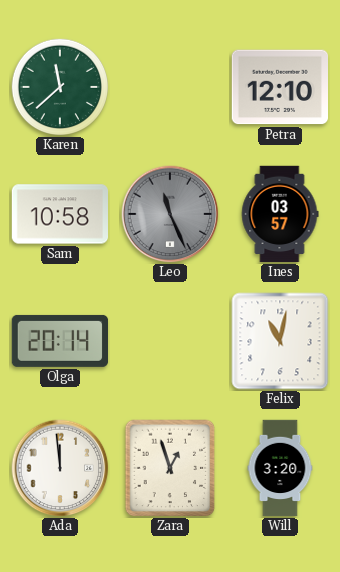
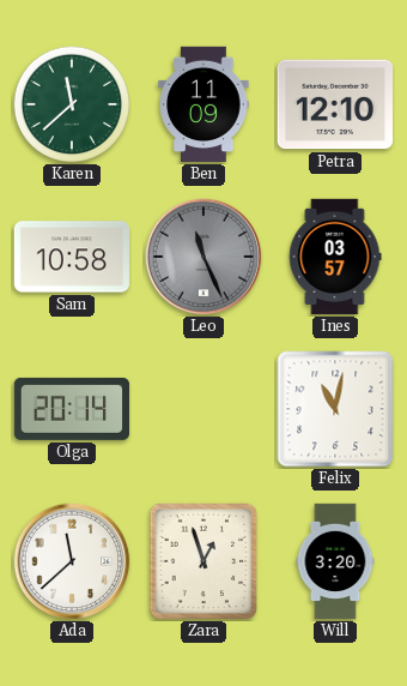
Ben: none -> 11:09
Ada: 11:59 -> 11:38
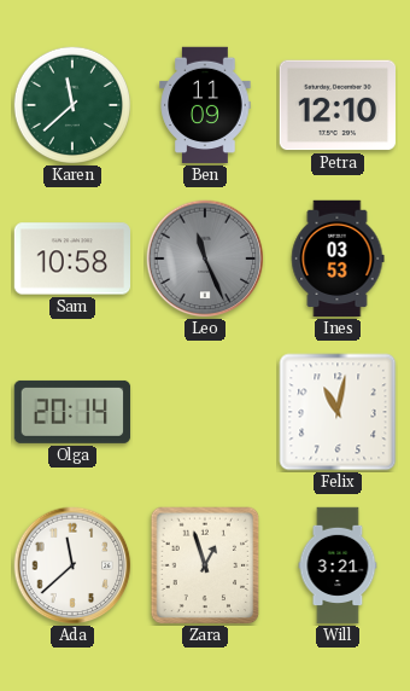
Ines: 03:57 -> 03:53
Will: 3:20 -> 3:21
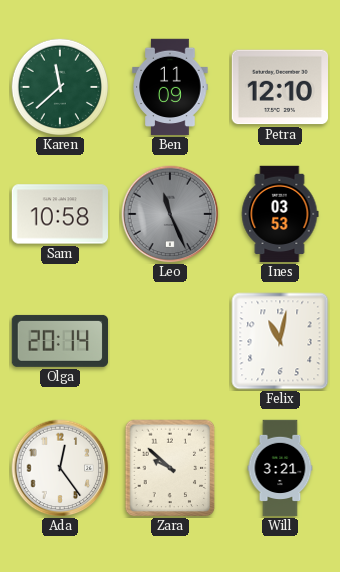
Ada: 11:38 -> 12:24
Zara: 12:57 -> 9:52
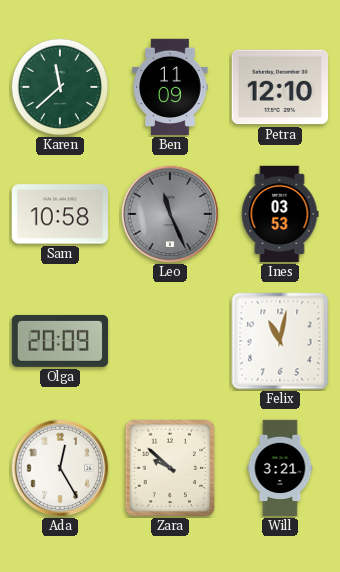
Olga: 20:14 -> 20:09
Ada: 12:24 -> 12:25
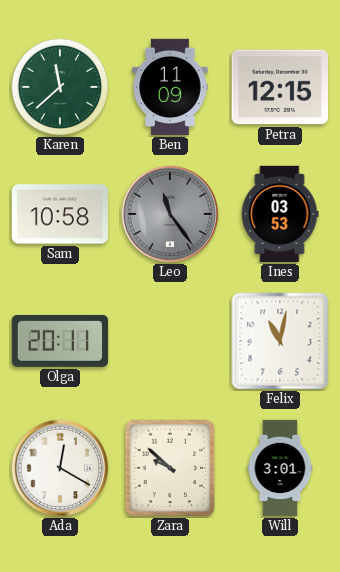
Petra: 12:10 -> 12:15
Leo: 11:26 -> 11:24
Olga: 20:09 -> 20:11
Ada: 12:25 -> 12:20
Will: 3:21 -> 3:01
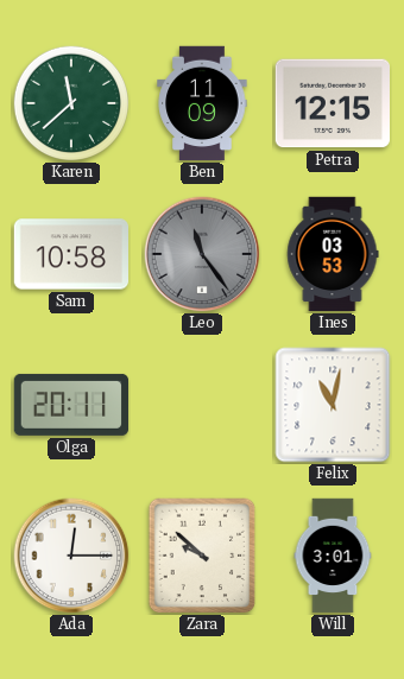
Ada: 12:20 -> 12:15
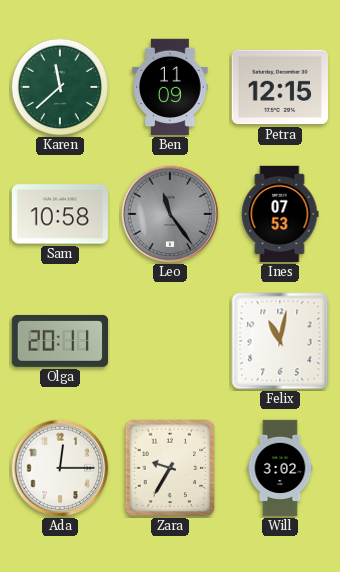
Ines: 03:53 -> 07:53
Zara: 9:52 -> 9:35
Will: 3:01 -> 3:02
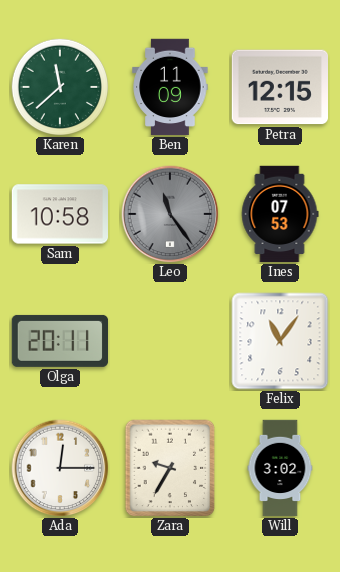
Felix: 11:02 -> 11:06
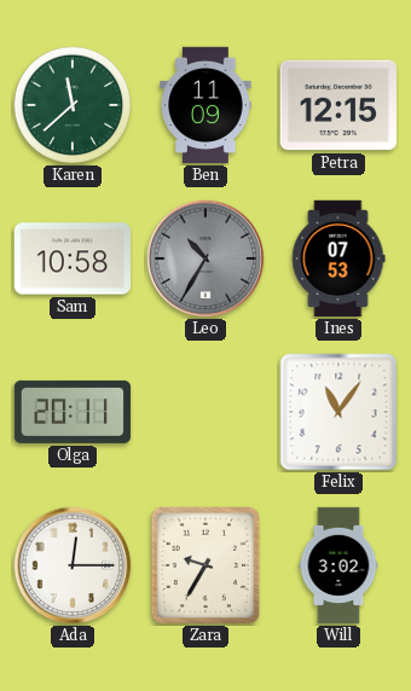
Leo: 11:24 -> 10:35
